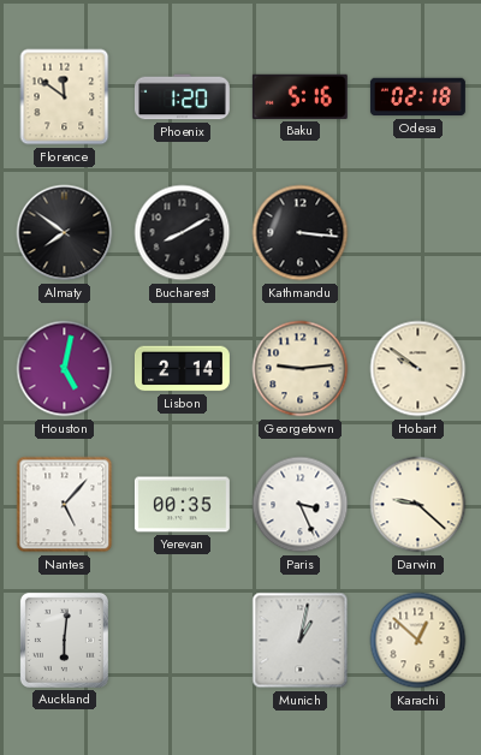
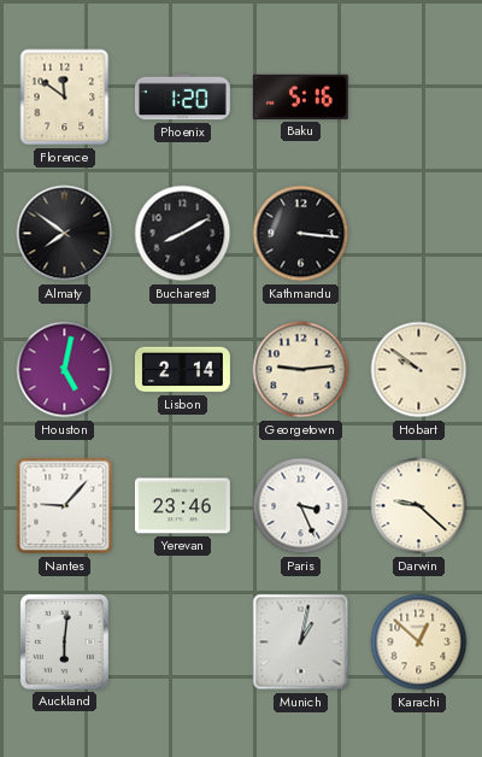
Odesa: 02:18 -> none
Nantes: 5:07 -> 9:07
Yerevan: 00:35 -> 23:46
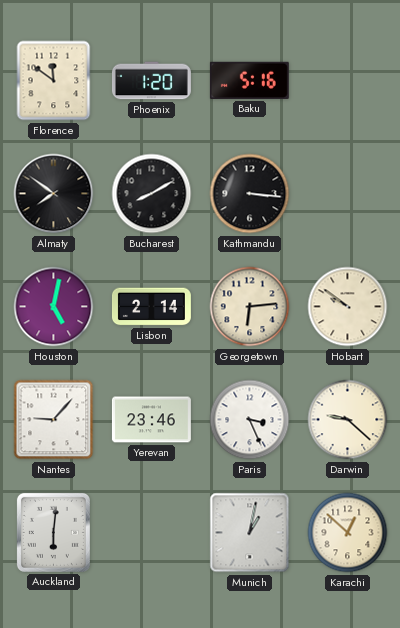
Georgetown: 9:14 -> 6:14
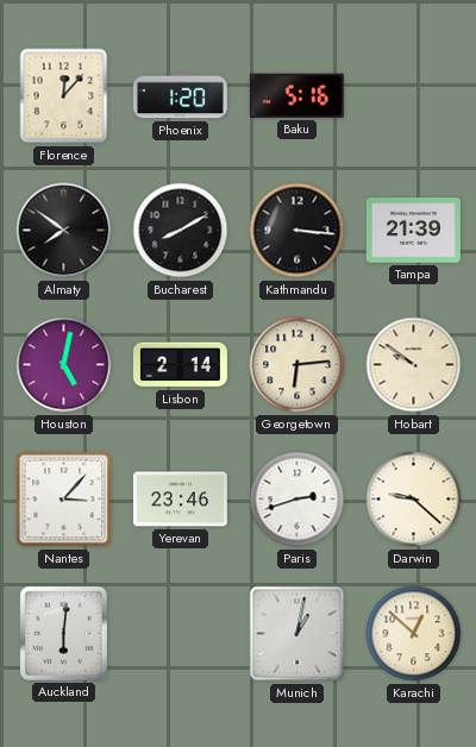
Florence: 11:51 -> 12:07
Tampa: none -> 21:39
Nantes: 9:07 -> 3:07
Paris: 3:26 -> 2:42
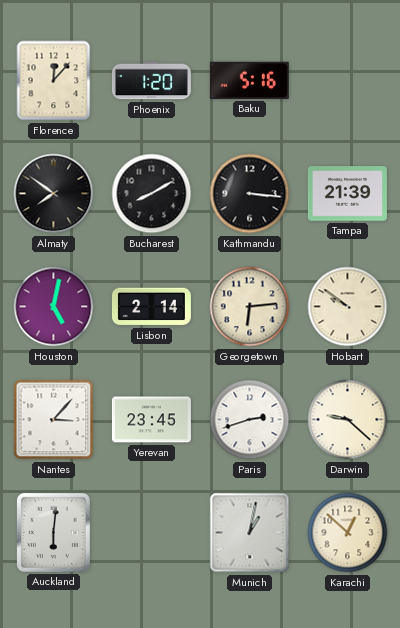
Yerevan: 23:46 -> 23:45
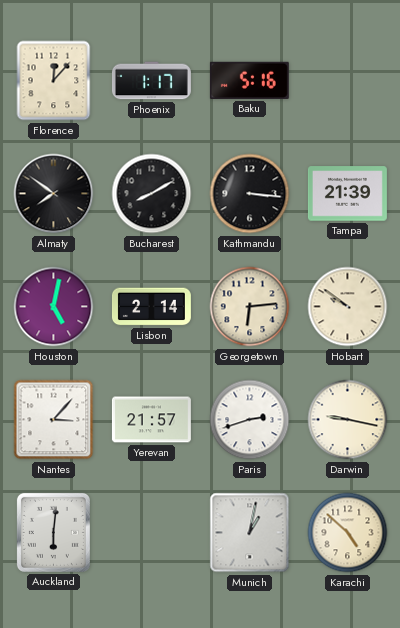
Phoenix: 1:20 -> 1:17
Yerevan: 23:45 -> 21:57
Darwin: 9:22 -> 9:17
Karachi: 12:52 -> 4:52
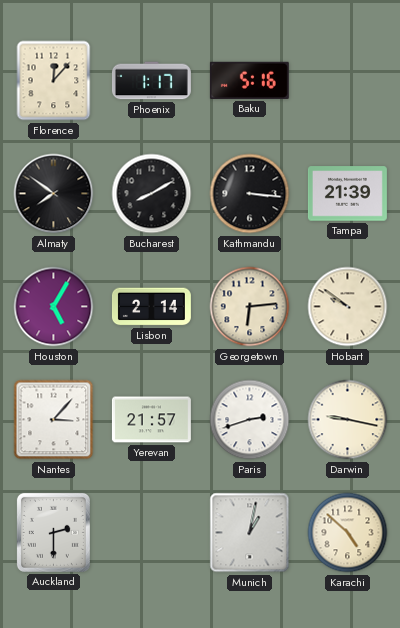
Houston: 5:02 -> 5:05
Auckland: 6:01 -> 2:30
